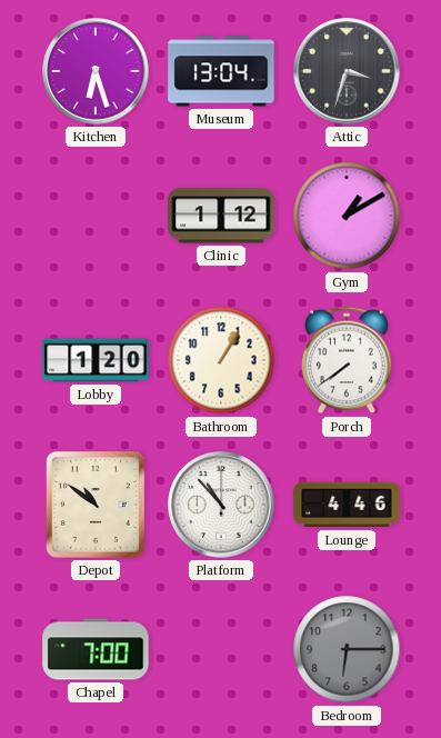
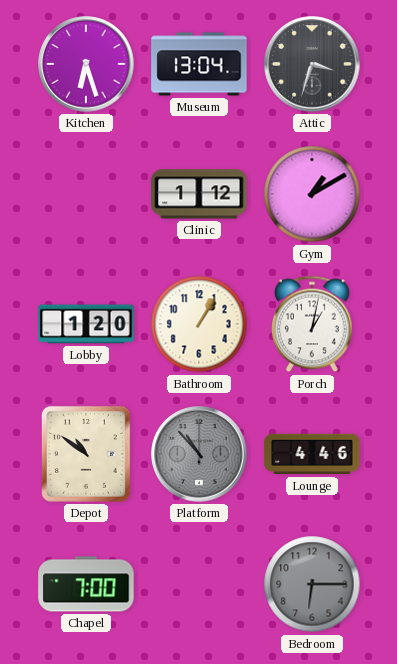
Porch: 7:39 -> 1:02
Platform dial: white -> grey
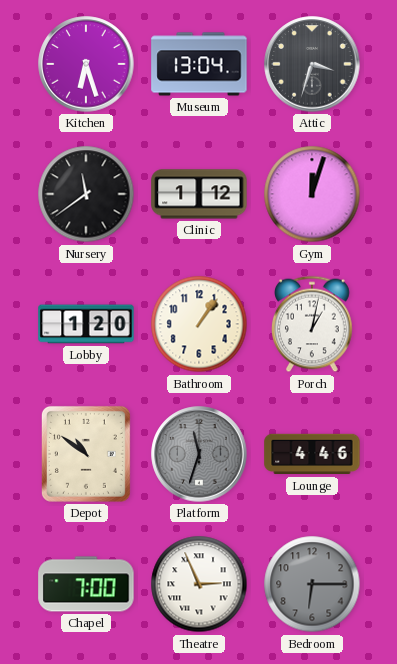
Nursery: none -> 11:39
Gym: 1:10 -> 12:03
Bathroom: 1:05 -> 1:06
Platform: 10:53 -> 11:33
Theatre: none -> 2:56
